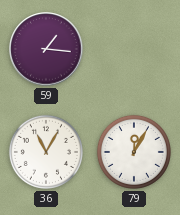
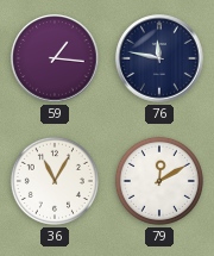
76: none -> 11:47
79: 12:05 -> 12:10
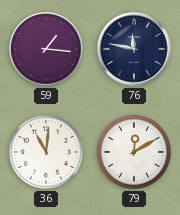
36: 11:05 -> 11:01
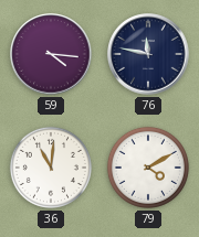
59: 1:16 -> 4:16
79: 12:10 -> 4:10
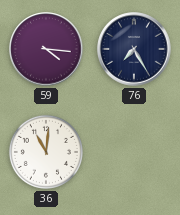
76: 11:47 -> 7:25
79: 4:10 -> none
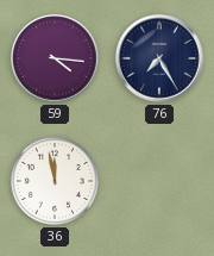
36: 11:01 -> 11:58
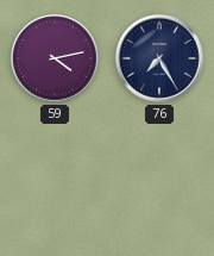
59: 4:16 -> 4:13
36: 11:58 -> none
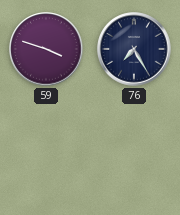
59: 4:13 -> 3:48
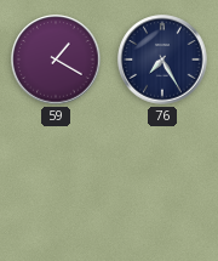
59: 3:48 -> 1:20
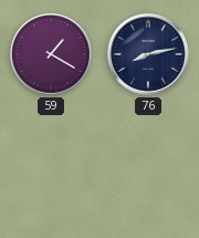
76: 7:25 -> 8:13
